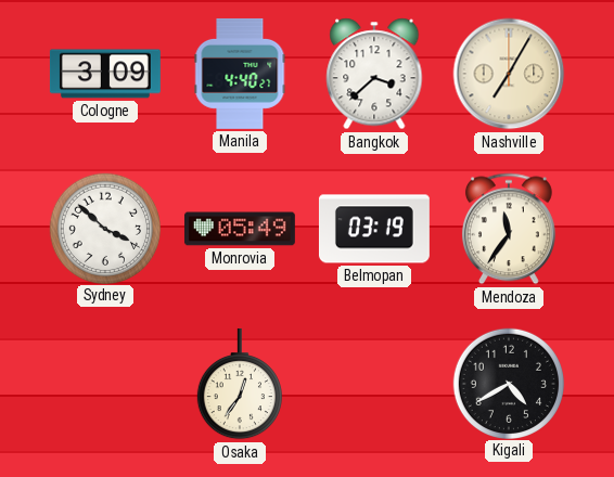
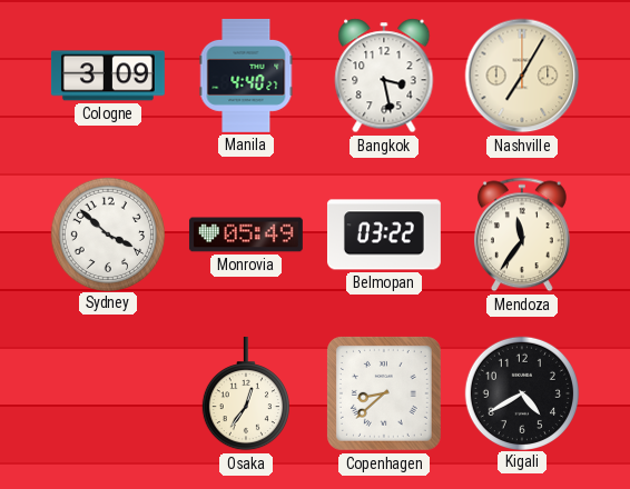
Bangkok: 3:38 -> 3:28
Belmopan: 03:19 -> 03:22
Copenhagen: none -> 8:38
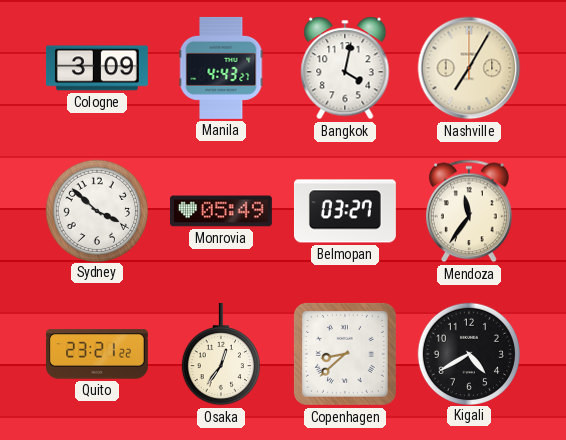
Manila: 4:40 -> 4:43
Bangkok: 3:28 -> 4:02
Belmopan: 03:22 -> 03:27
Quito: none -> 23:21
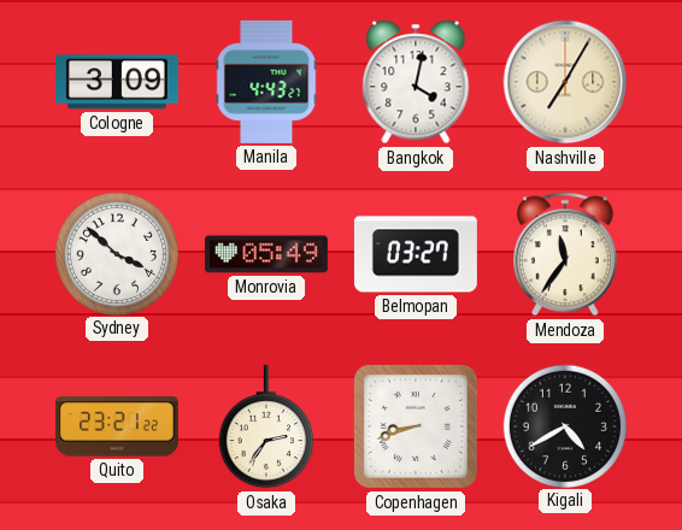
Osaka: 12:36 -> 2:36
Copenhagen: 8:38 -> 8:42
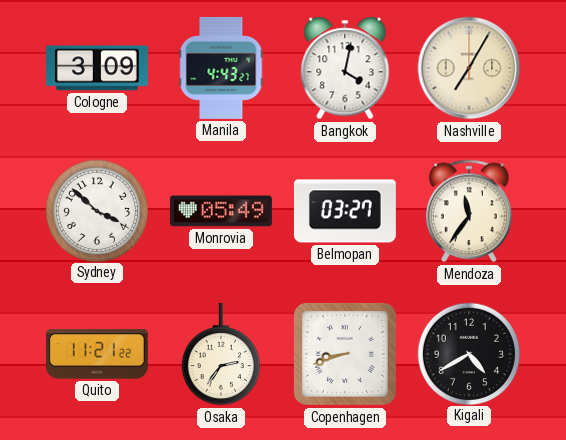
Quito: 23:21 -> 11:21
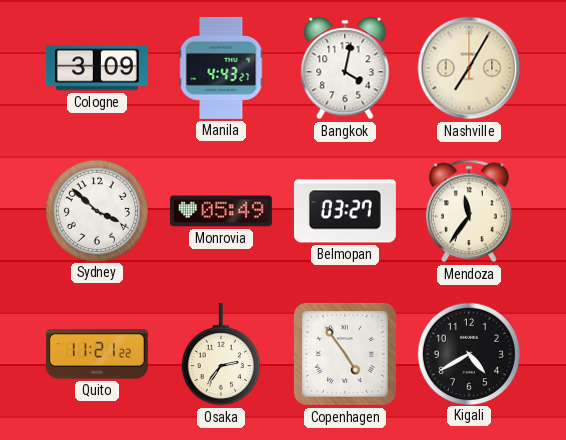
Copenhagen: 8:42 -> 4:54
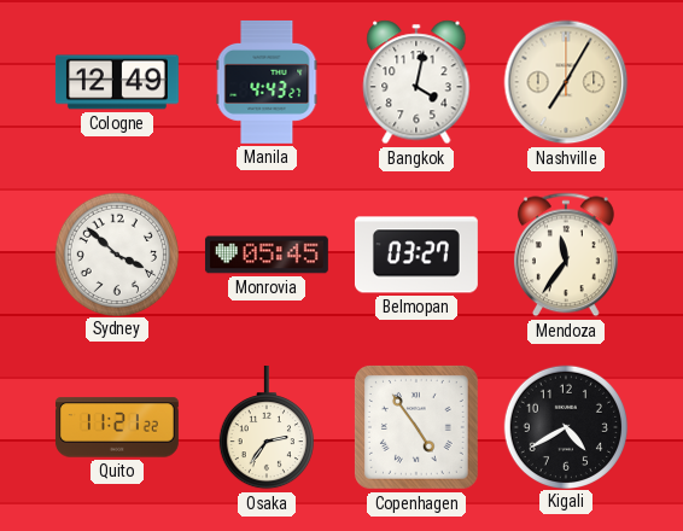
Cologne: 3:09 -> 12:49
Monrovia: 05:49 -> 05:45
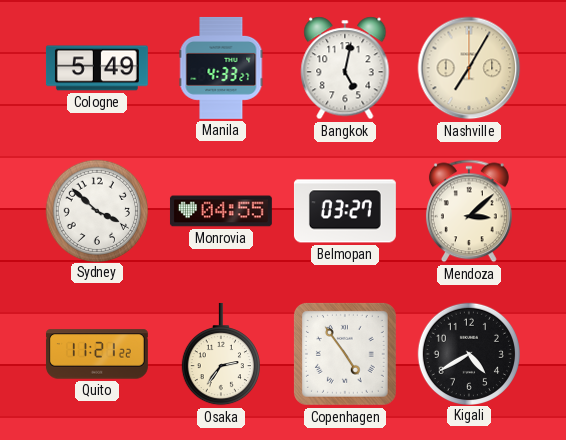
Cologne: 12:49 -> 5:49
Manila: 4:43 -> 4:33
Bangkok: 4:02 -> 5:02
Monrovia: 05:45 -> 04:55
Mendoza: 11:36 -> 3:08
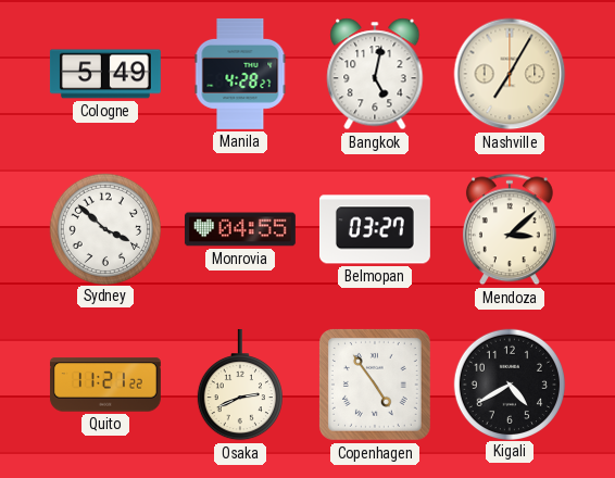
Manila: 4:33 -> 4:28
Osaka: 2:36 -> 2:41
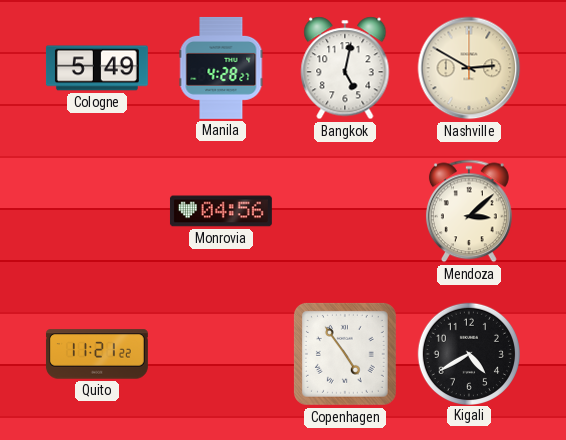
Nashville: 7:05 -> 2:50
Sydney: 3:52 -> none
Monrovia: 04:55 -> 04:56
Belmopan: 03:27 -> none
Osaka: 2:41 -> none
